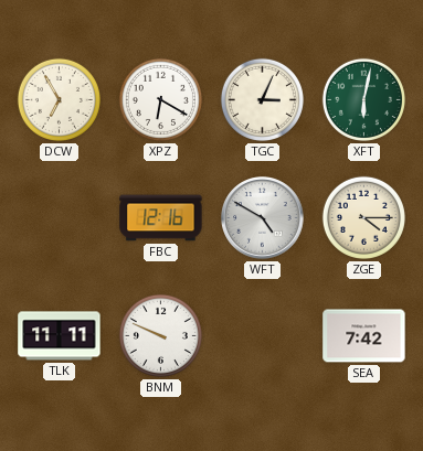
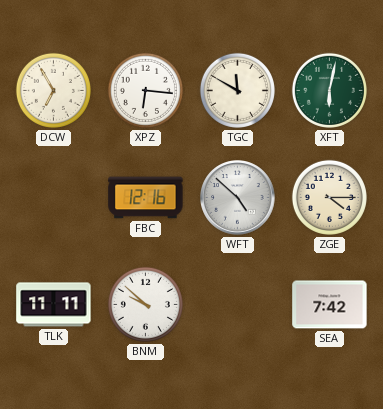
XPZ: 6:20 -> 6:16
TGC: 3:04 -> 11:50
WFT: 4:50 -> 4:52
BNM: 9:49 -> 9:52
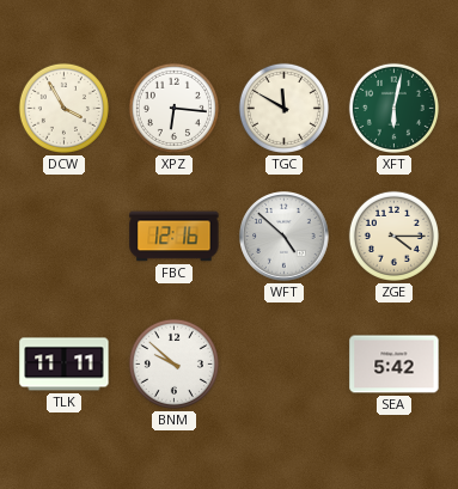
DCW: 6:55 -> 3:55
SEA: 7:42 -> 5:42
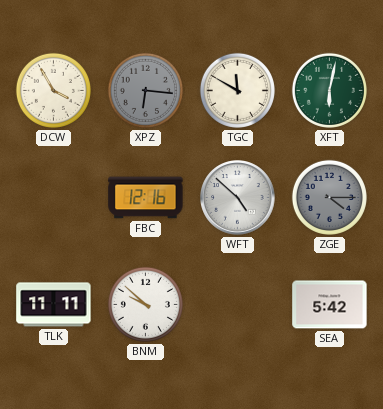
XPZ dial: white -> grey
ZGE dial: cream -> grey
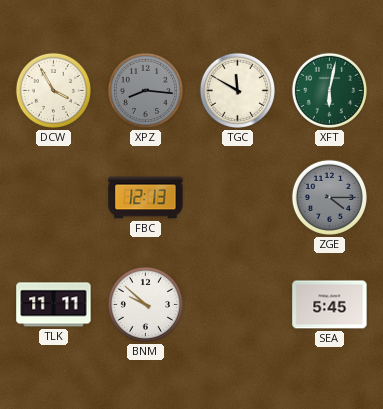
XPZ: 6:16 -> 8:16
FBC: 12:16 -> 12:13
WFT: 4:52 -> none
SEA: 5:42 -> 5:45
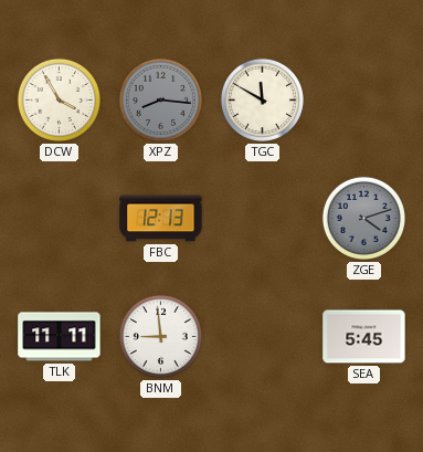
XFT: 6:02 -> none
ZGE: 4:15 -> 4:12
BNM: 9:52 -> 8:59
